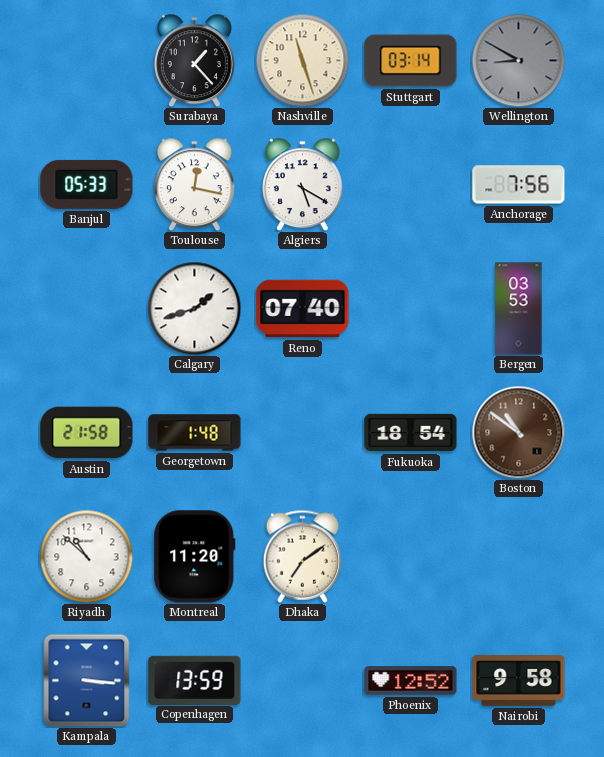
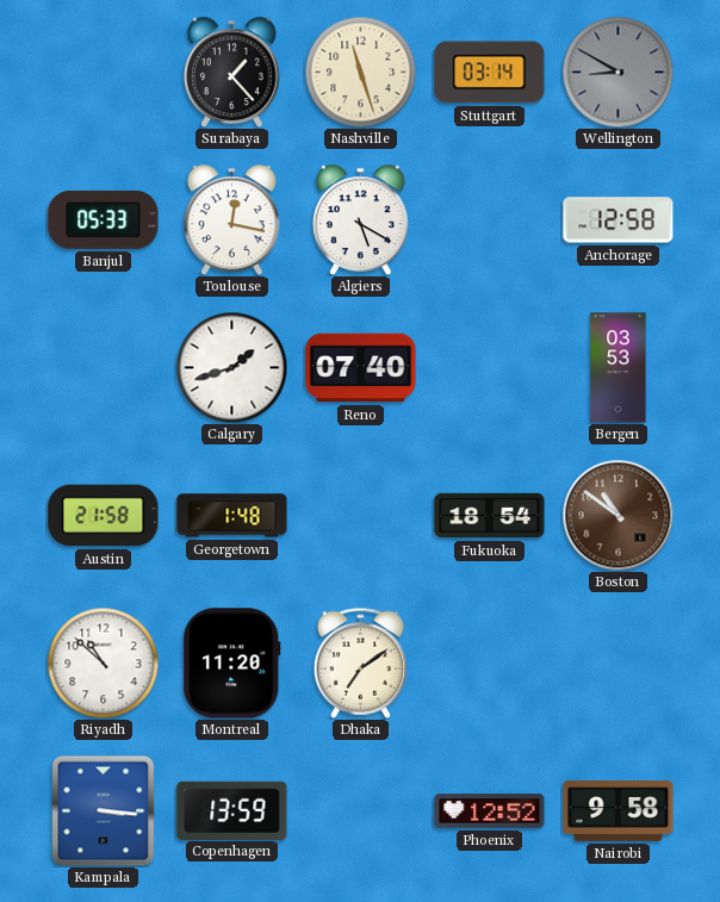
Anchorage: 7:56 -> 12:58
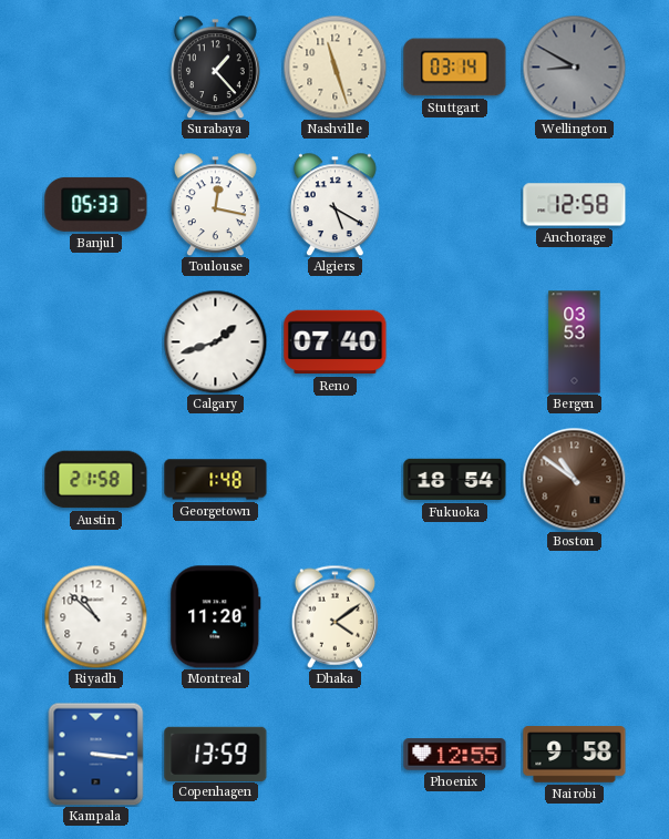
Dhaka: 7:09 -> 4:09
Phoenix: 12:52 -> 12:55
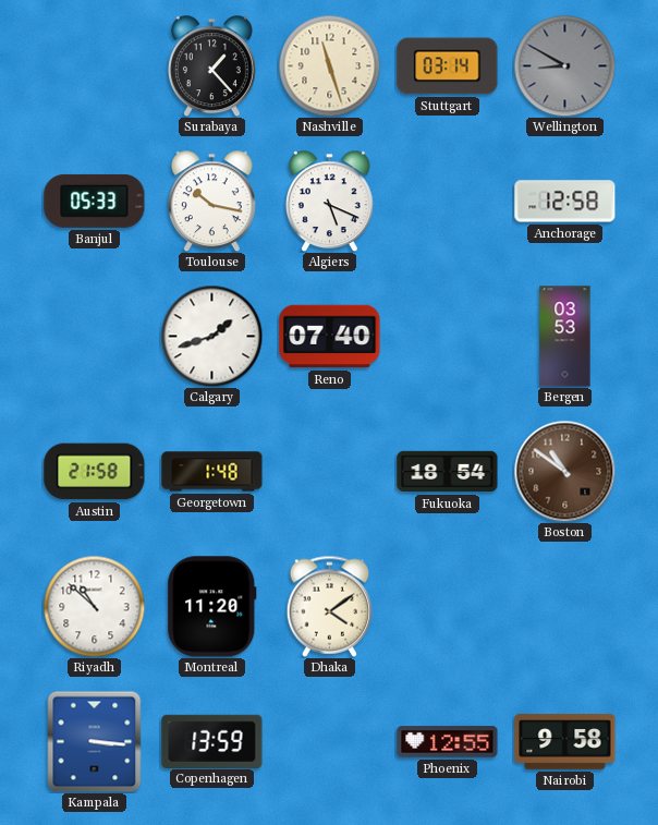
Toulouse: 12:17 -> 10:17
Algiers: 5:20 -> 5:19
